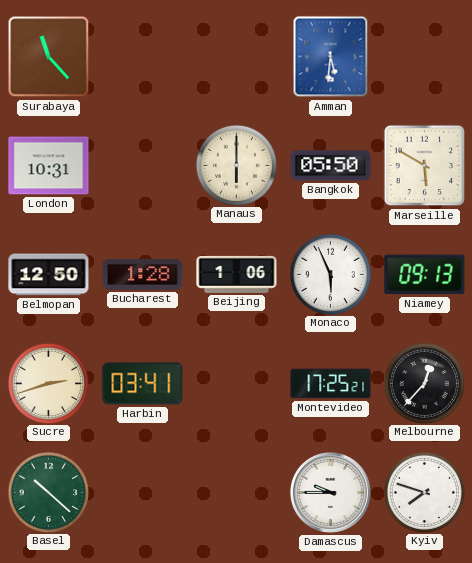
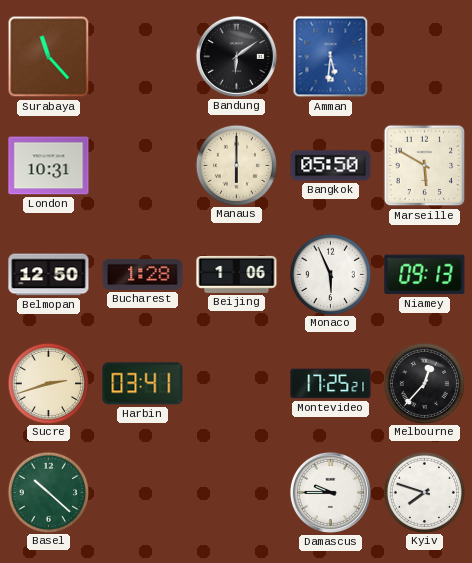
Bandung: none -> 6:09
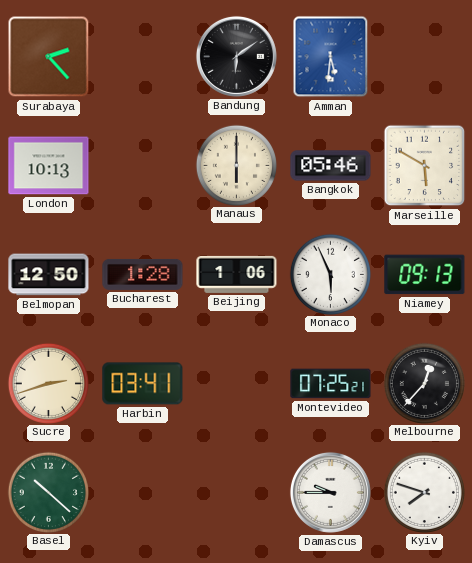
Surabaya: 11:23 -> 2:23
London: 10:31 -> 10:13
Bangkok: 05:50 -> 05:46
Montevideo: 17:25 -> 07:25
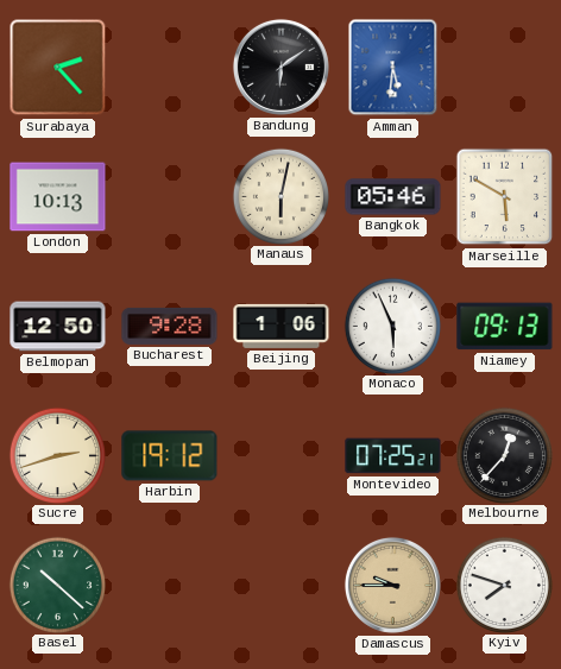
Manaus: 6:00 -> 6:02
Bucharest: 1:28 -> 9:28
Harbin: 03:41 -> 19:12
Damascus dial: white -> champagne
